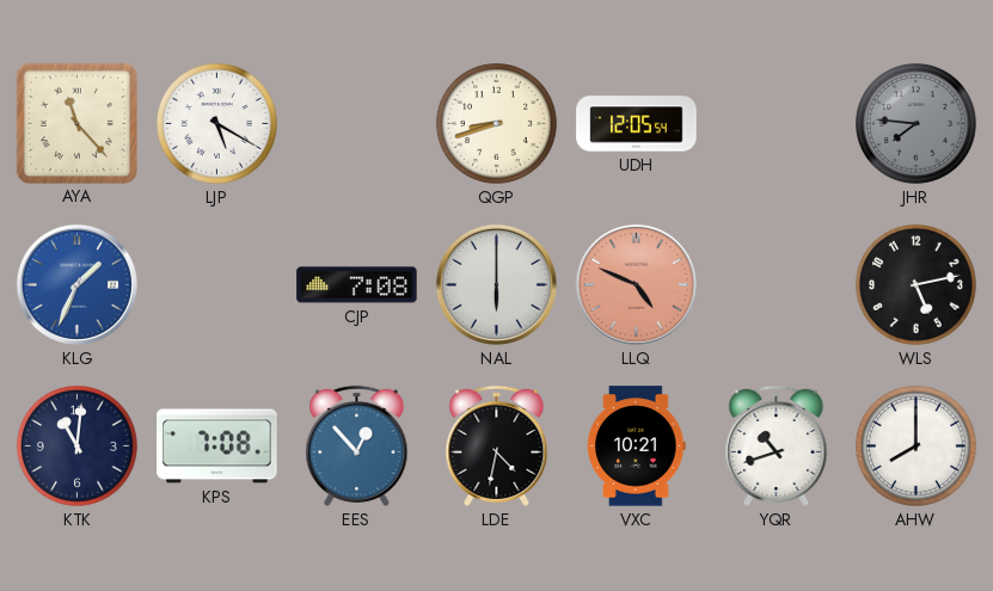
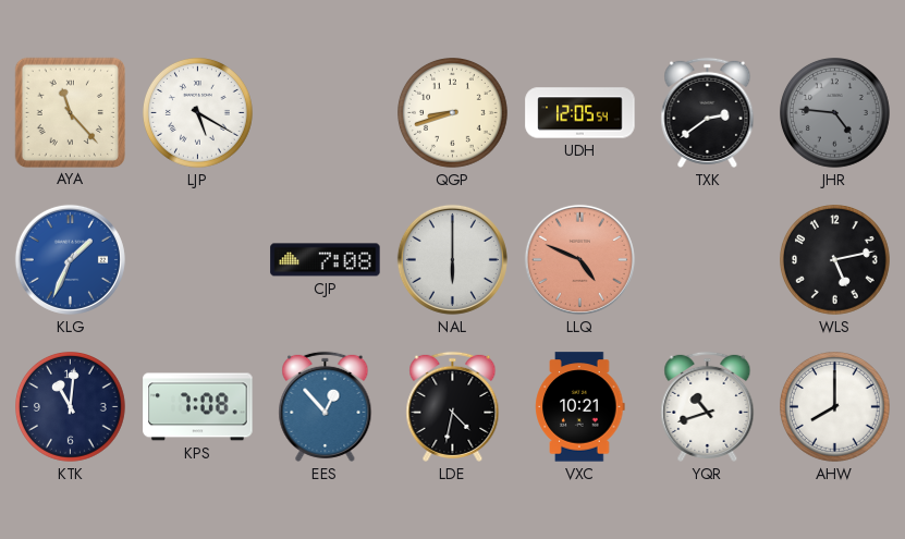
TXK: none -> 2:39
JHR: 7:46 -> 4:46
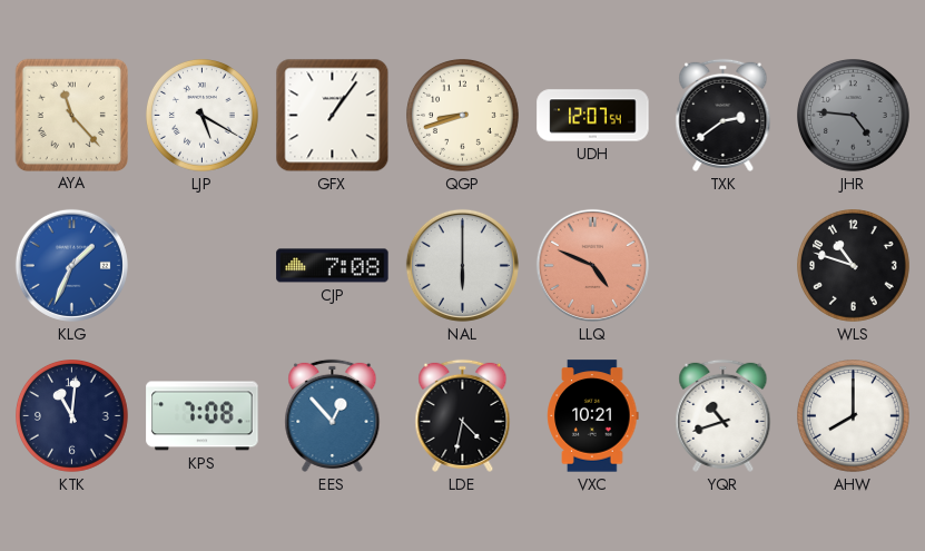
GFX: none -> 1:06
UDH: 12:05 -> 12:07
WLS: 5:13 -> 10:48
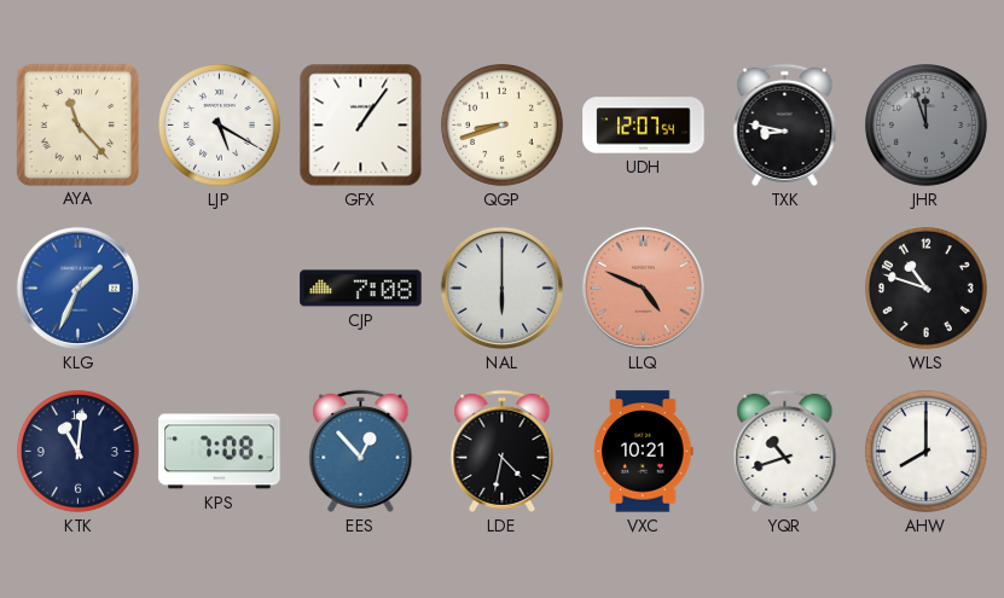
TXK: 2:39 -> 8:47
JHR: 4:46 -> 11:57
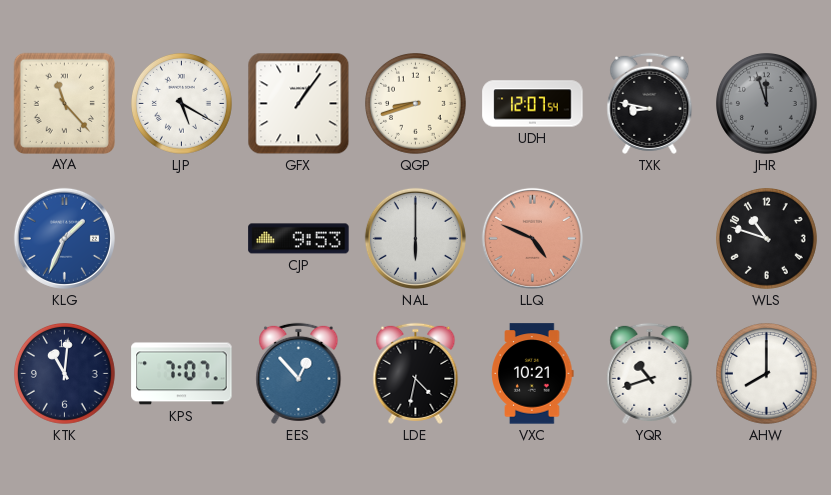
CJP: 7:08 -> 9:53
KPS: 7:08 -> 7:07
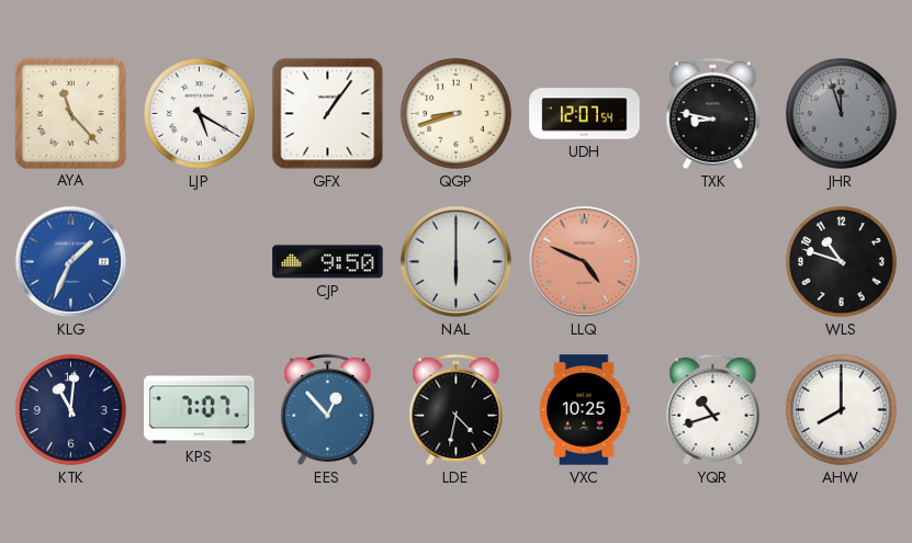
CJP: 9:53 -> 9:50
VXC: 10:21 -> 10:25
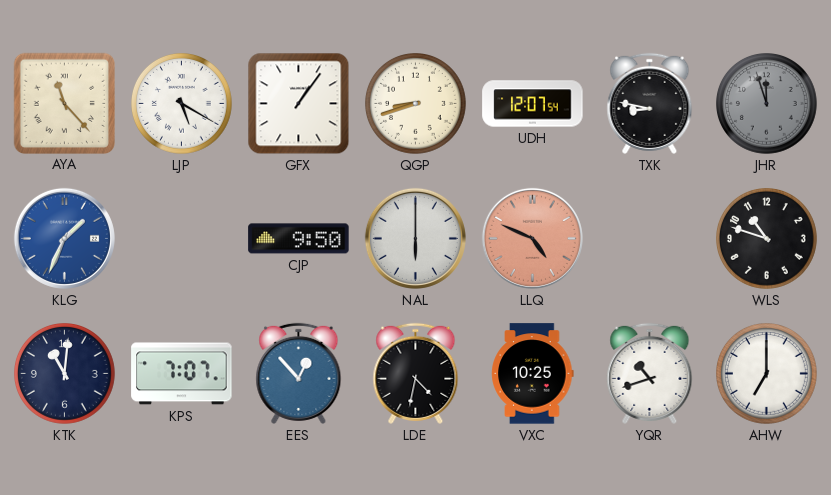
AHW: 8:00 -> 7:00
